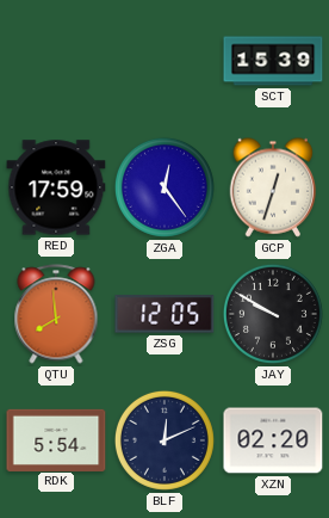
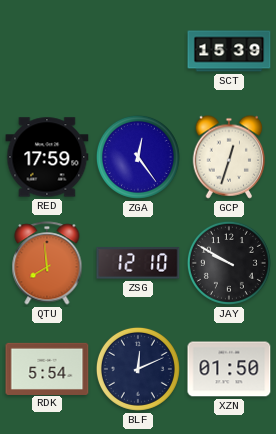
ZSG: 12:05 -> 12:10
XZN: 02:20 -> 01:50
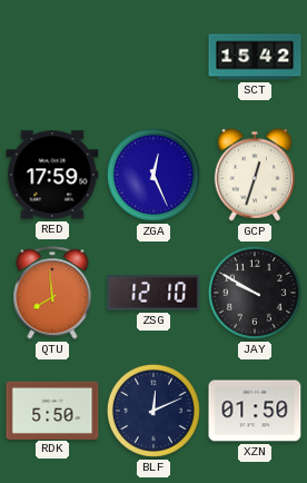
SCT: 15:39 -> 15:42
ZGA: 12:24 -> 12:26
RDK: 5:54 -> 5:50
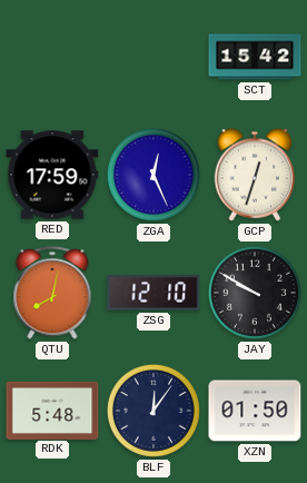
QTU: 7:59 -> 8:02
RDK: 5:50 -> 5:48
BLF: 12:11 -> 12:06
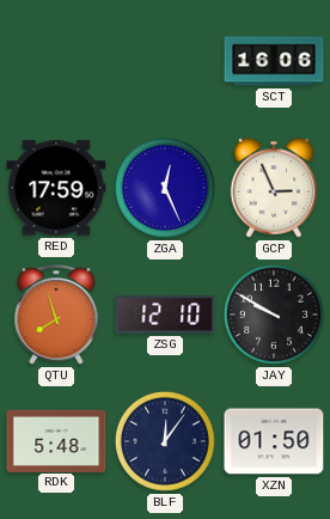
SCT: 15:42 -> 16:06
GCP: 12:33 -> 2:56
QTU: 8:02 -> 7:57
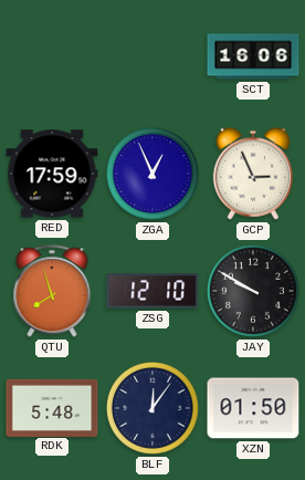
ZGA: 12:26 -> 12:56
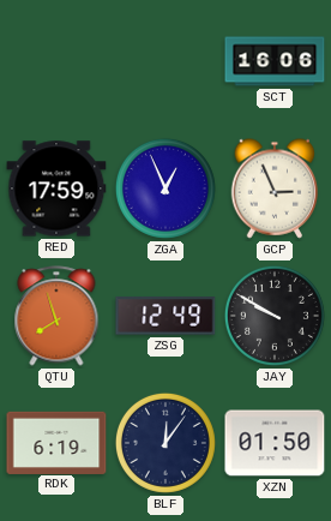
ZSG: 12:10 -> 12:49
RDK: 5:48 -> 6:19
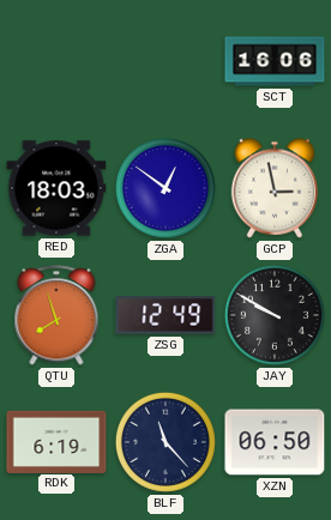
RED: 17:59 -> 18:03
ZGA: 12:56 -> 12:51
GCP: 2:56 -> 2:58
BLF: 12:06 -> 11:23
XZN: 01:50 -> 06:50
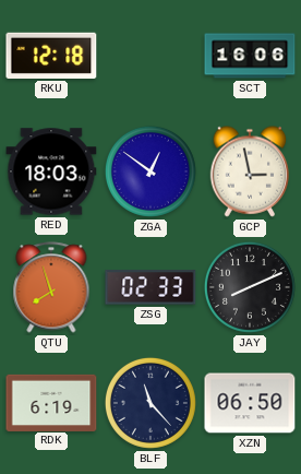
RKU: none -> 12:18
ZSG: 12:49 -> 02:33
JAY: 9:50 -> 8:11
